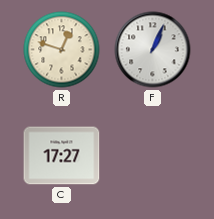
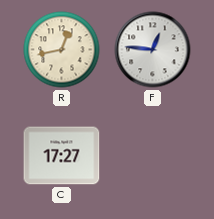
R: 12:48 -> 12:43
F: 1:04 -> 12:46
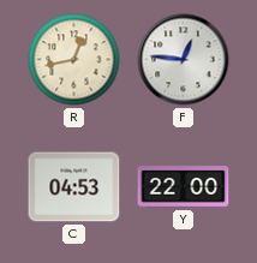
C: 17:27 -> 04:53
Y: none -> 22:00
